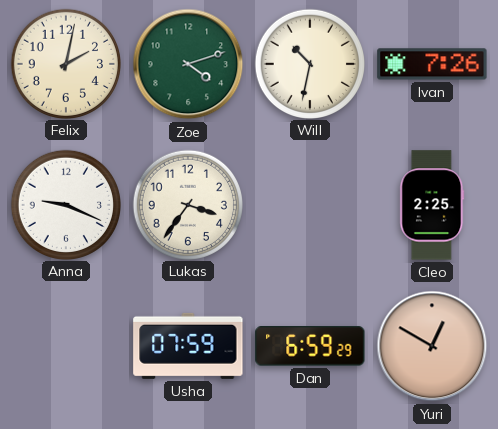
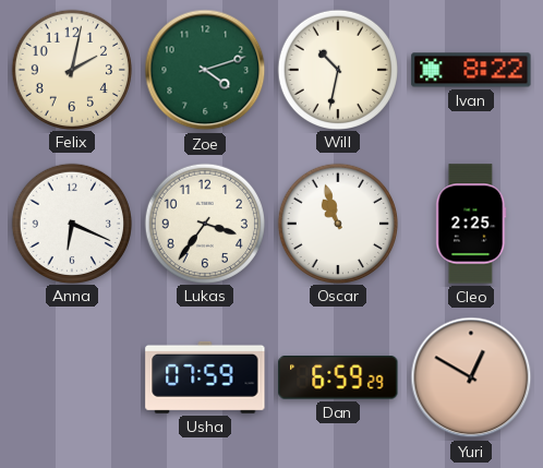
Ivan: 7:26 -> 8:22
Anna: 9:19 -> 6:19
Oscar: none -> 10:57
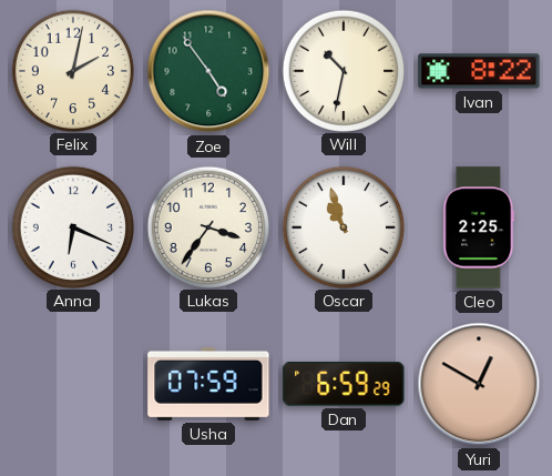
Zoe: 4:12 -> 4:54
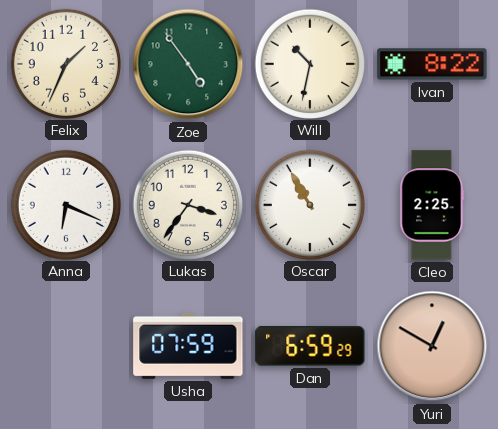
Felix: 2:02 -> 1:34
Oscar: 10:57 -> 10:55
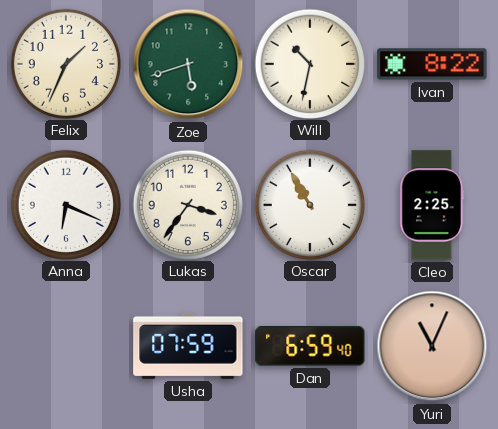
Zoe: 4:54 -> 5:42
Dan: 6:59:29 -> 6:59:40
Yuri: 12:50 -> 11:04
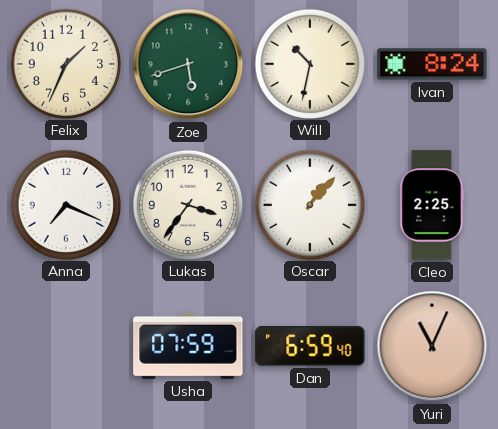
Ivan: 8:22 -> 8:24
Anna: 6:19 -> 7:19
Oscar: 10:55 -> 1:07
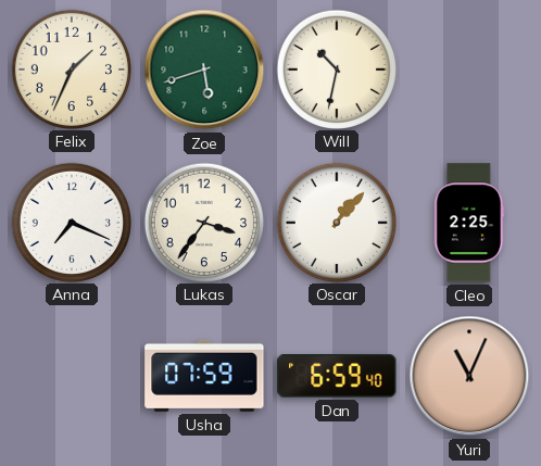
Ivan: 8:24 -> none
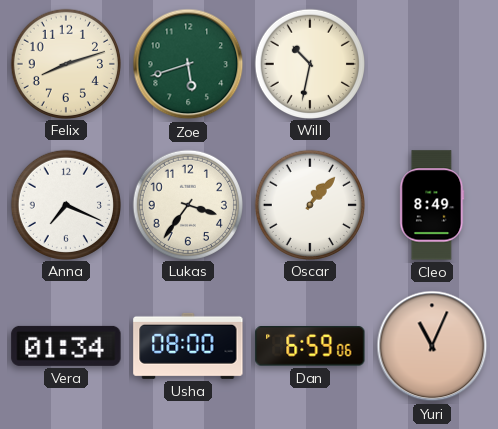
Felix: 1:34 -> 8:12
Cleo: 2:25 -> 8:49
Vera: none -> 01:34
Usha: 07:59 -> 08:00
Dan: 6:59:40 -> 6:59:06
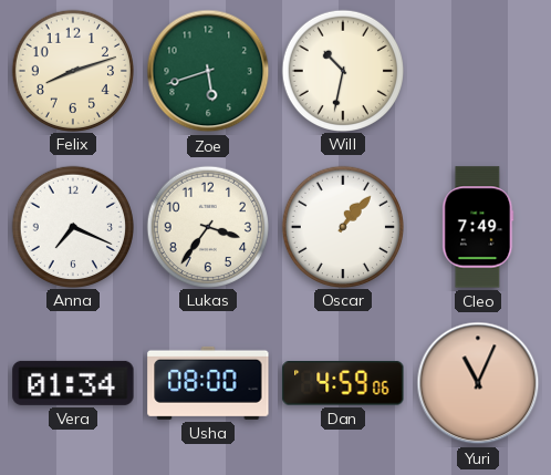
Cleo: 8:49 -> 7:49
Dan: 6:59 -> 4:59
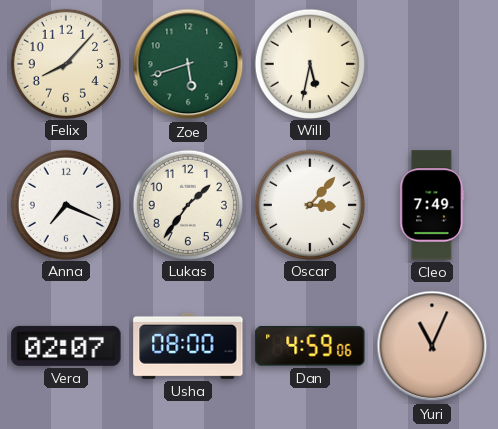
Felix: 8:12 -> 8:07
Will: 10:32 -> 5:32
Lukas: 3:36 -> 1:36
Oscar: 1:07 -> 3:07
Vera: 01:34 -> 02:07
